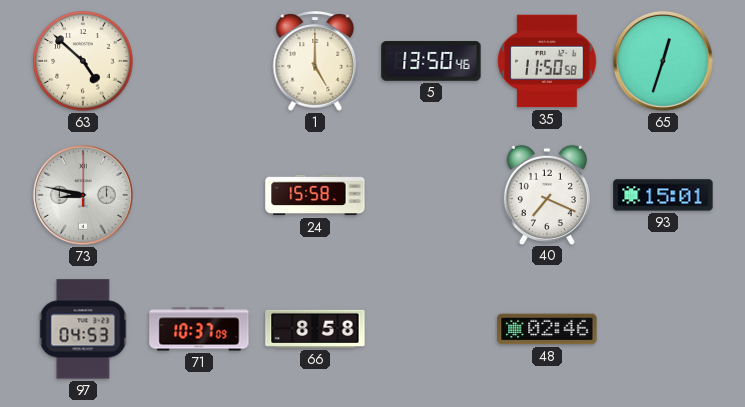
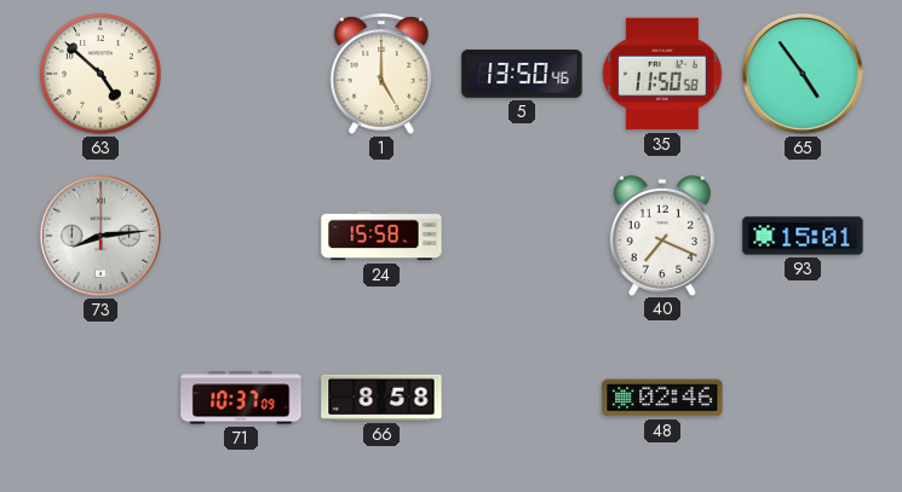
65: 12:33 -> 4:54
73: 8:47 -> 8:14
97: 04:53 -> none
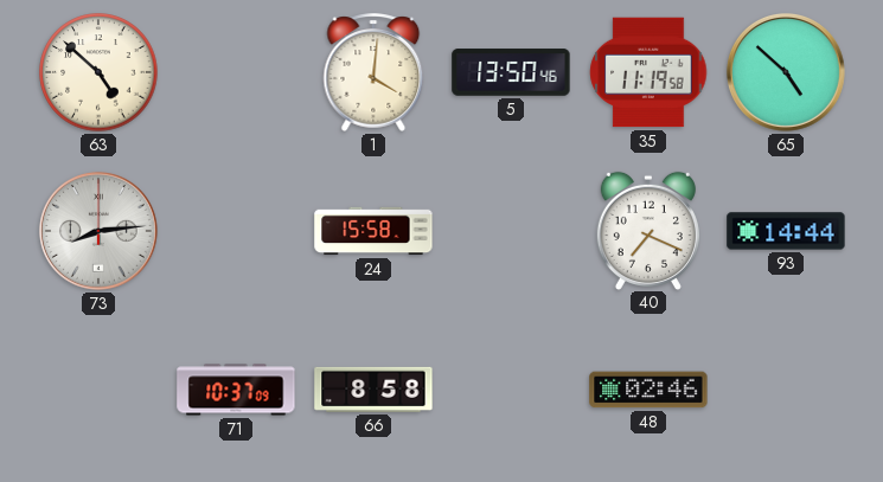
1: 5:00 -> 4:01
35: 11:50 -> 11:19
65: 4:54 -> 4:52
93: 15:01 -> 14:44
